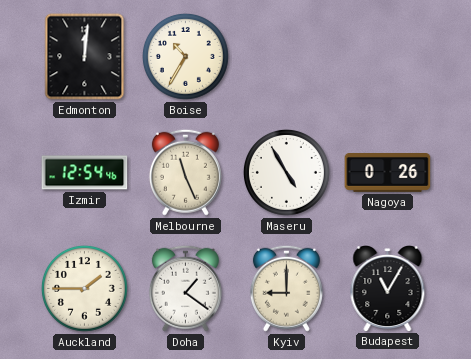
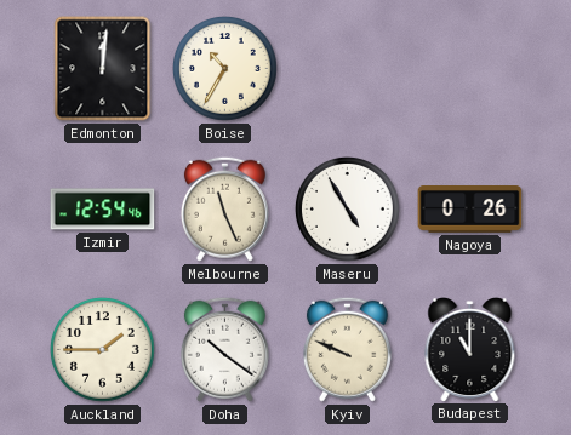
Doha: 1:21 -> 10:21
Kyiv: 9:00 -> 9:49
Budapest: 11:05 -> 11:00
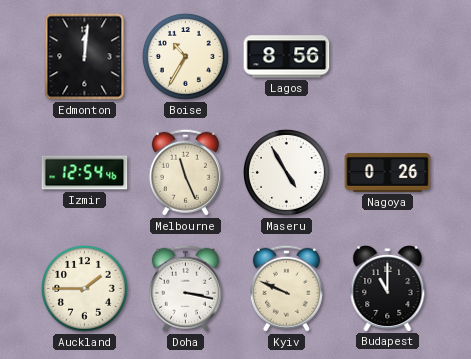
Lagos: none -> 8:56
Doha: 10:21 -> 3:17
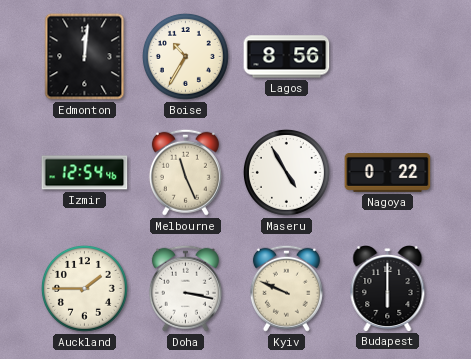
Nagoya: 0:26 -> 0:22
Budapest: 11:00 -> 6:00
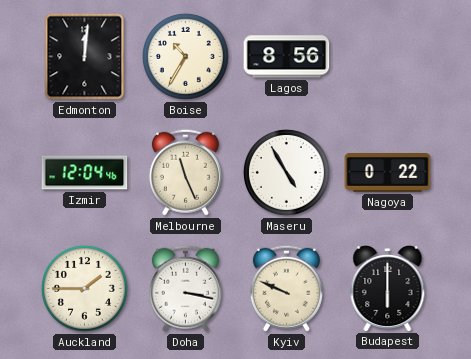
Izmir: 12:54 -> 12:04
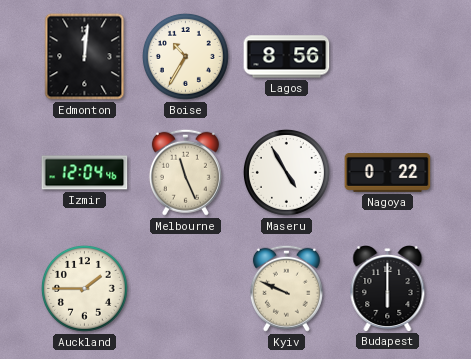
Doha: 3:17 -> none
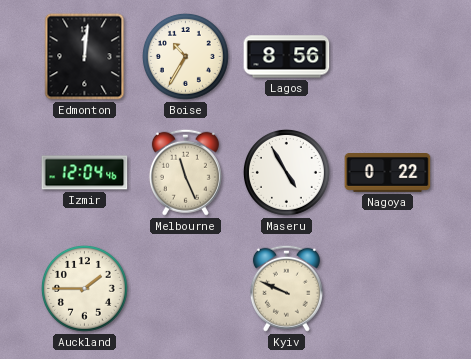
Budapest: 6:00 -> none
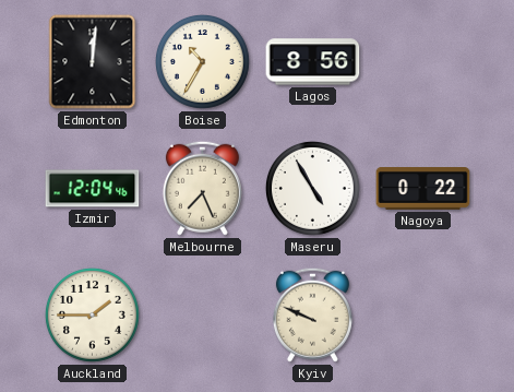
Melbourne: 11:26 -> 7:26
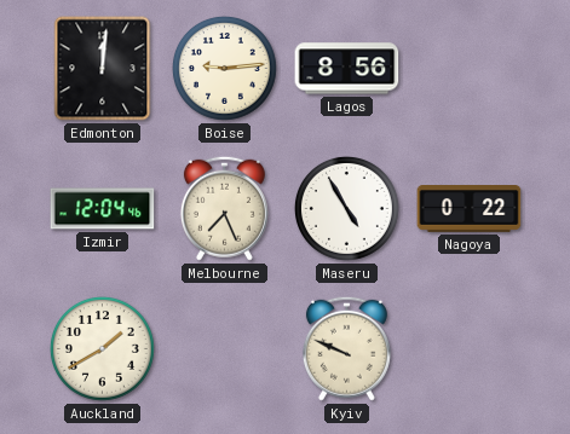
Boise: 10:35 -> 9:14
Auckland: 1:45 -> 1:40
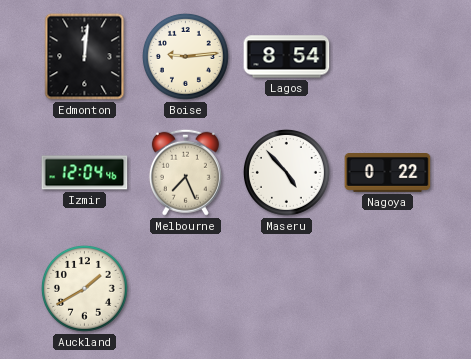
Lagos: 8:56 -> 8:54
Maseru: 4:55 -> 4:53
Kyiv: 9:49 -> none
